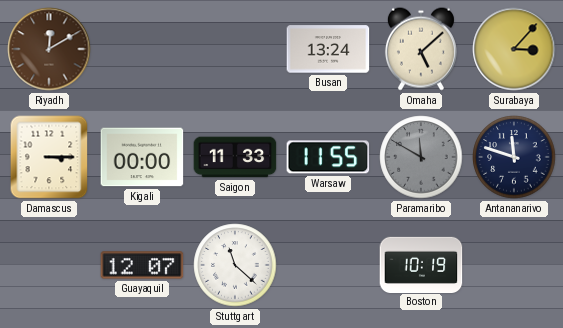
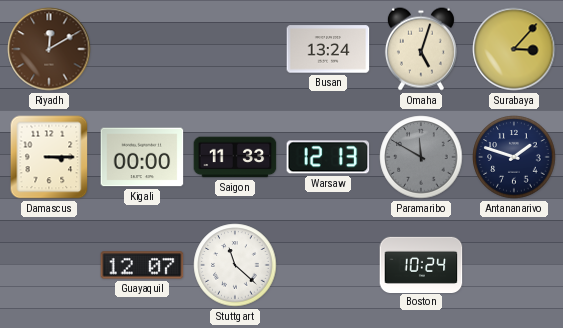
Omaha: 5:08 -> 5:03
Warsaw: 11:55 -> 12:13
Antananarivo: 11:48 -> 1:48
Boston: 10:19 -> 10:24
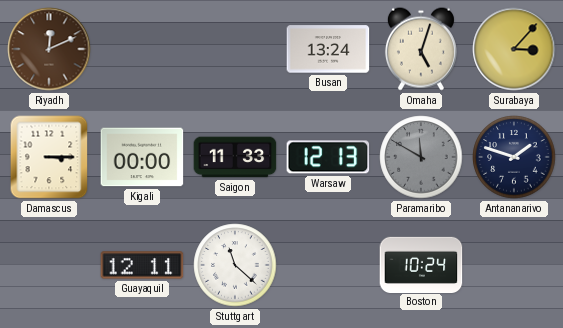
Riyadh: 12:10 -> 12:11
Guayaquil: 12:07 -> 12:11
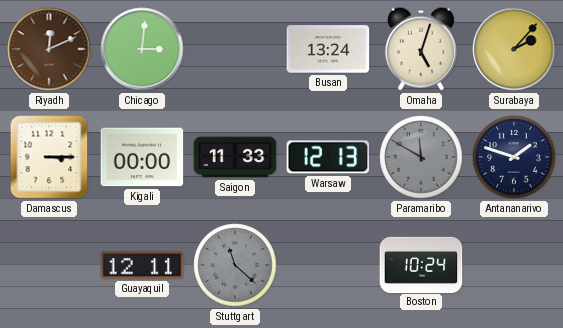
Chicago: none -> 3:01
Surabaya: 3:07 -> 2:07
Stuttgart dial: white -> grey
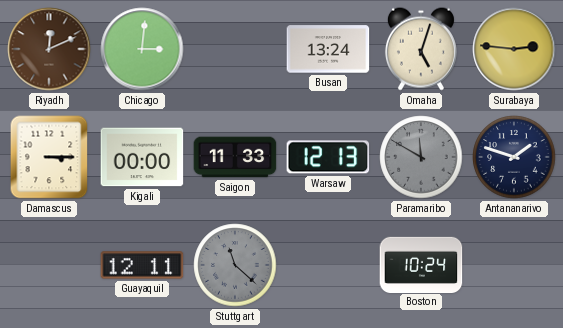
Surabaya: 2:07 -> 2:46
